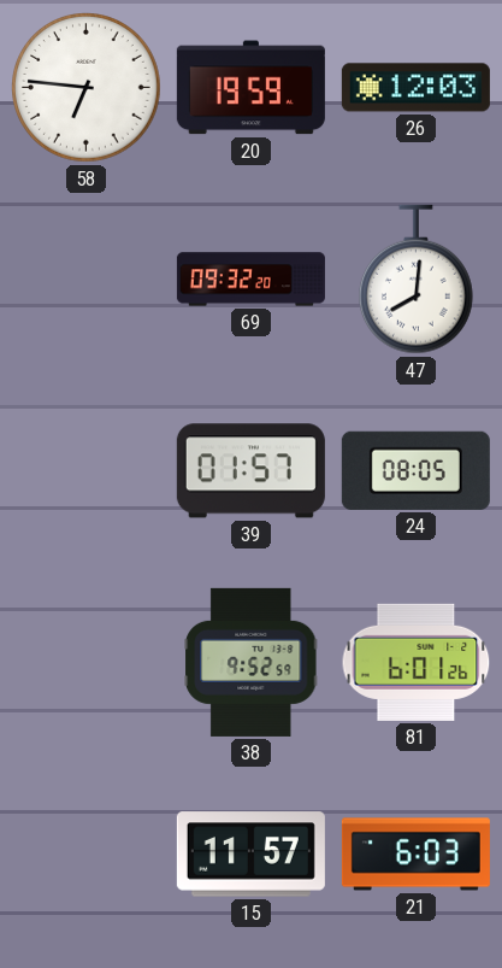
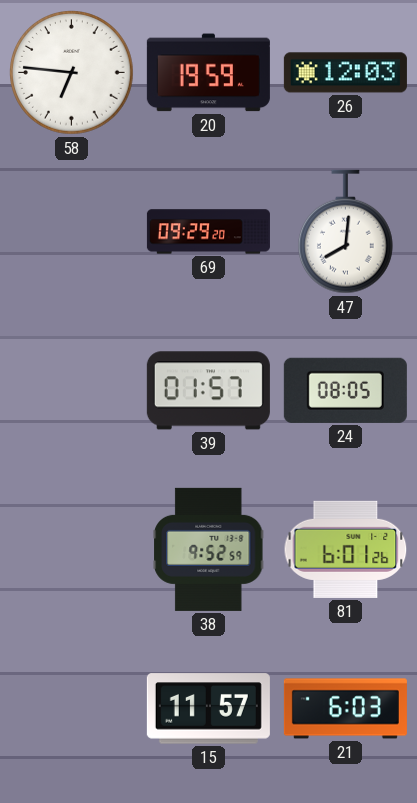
69: 09:32 -> 09:29
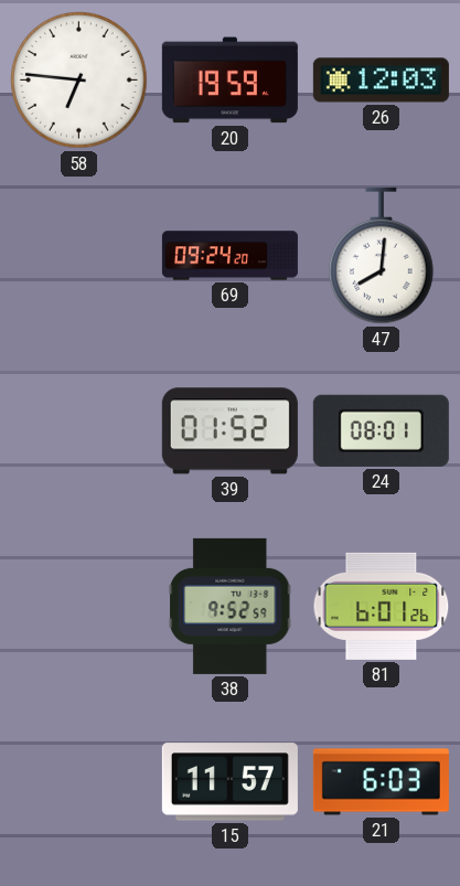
69: 09:29 -> 09:24
39: 01:57 -> 01:52
24: 08:05 -> 08:01
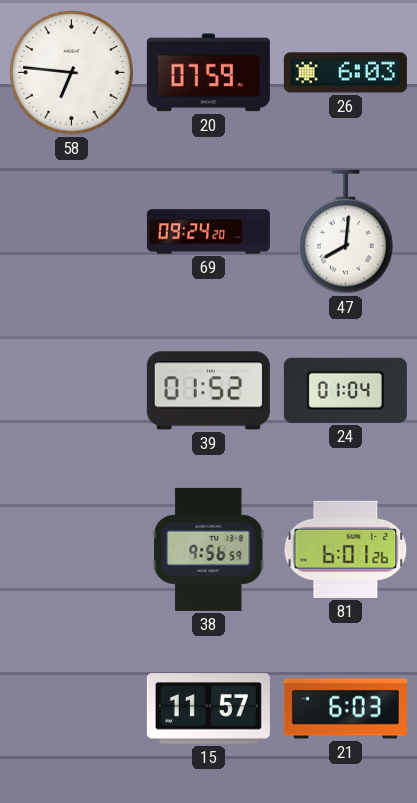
20: 19:59 -> 07:59
26: 12:03 -> 6:03
24: 08:01 -> 01:04
38: 9:52 -> 9:56
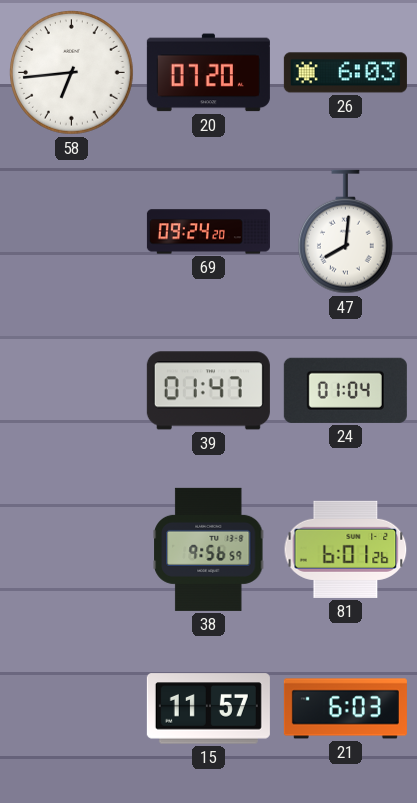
58: 6:46 -> 6:44
20: 07:59 -> 07:20
39: 01:52 -> 01:47
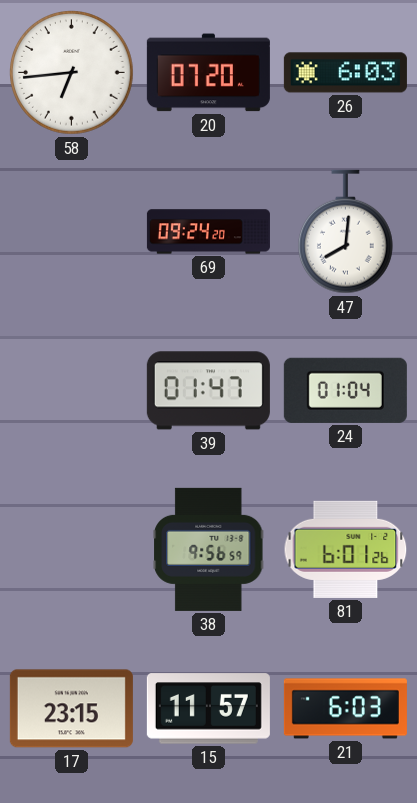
17: none -> 23:15
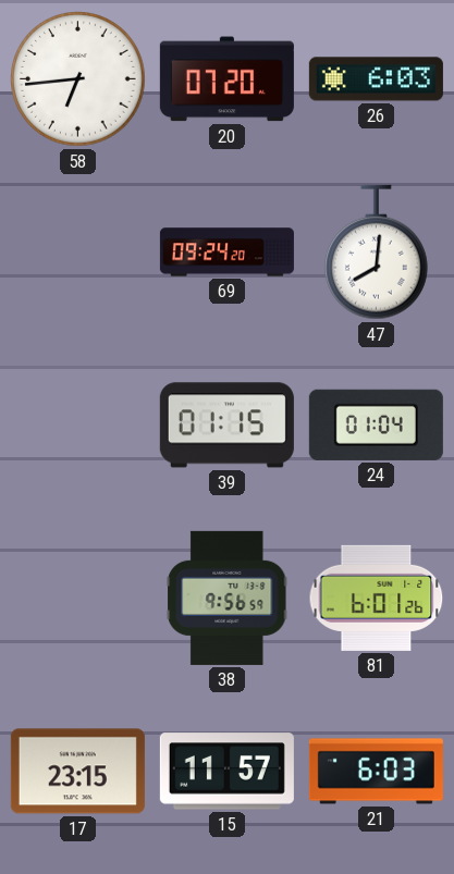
39: 01:47 -> 01:15
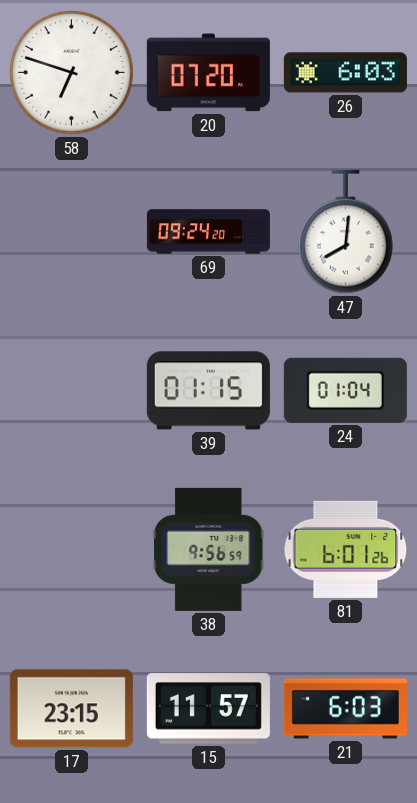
58: 6:44 -> 6:48
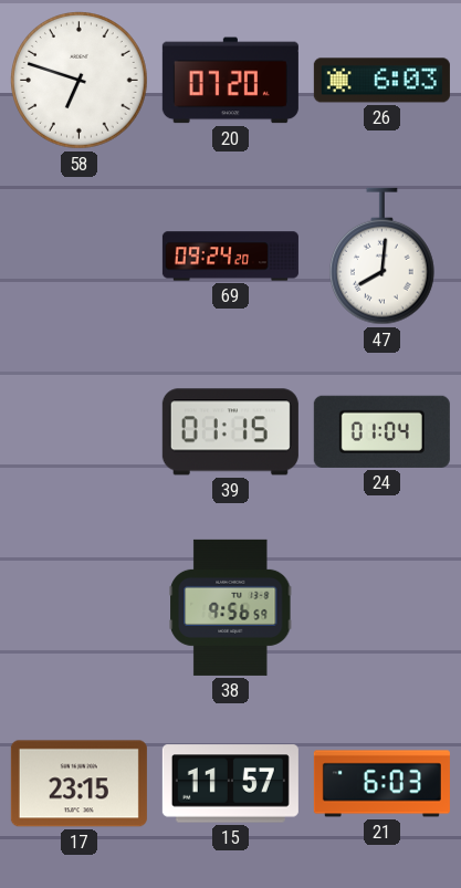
81: 6:01 -> none
